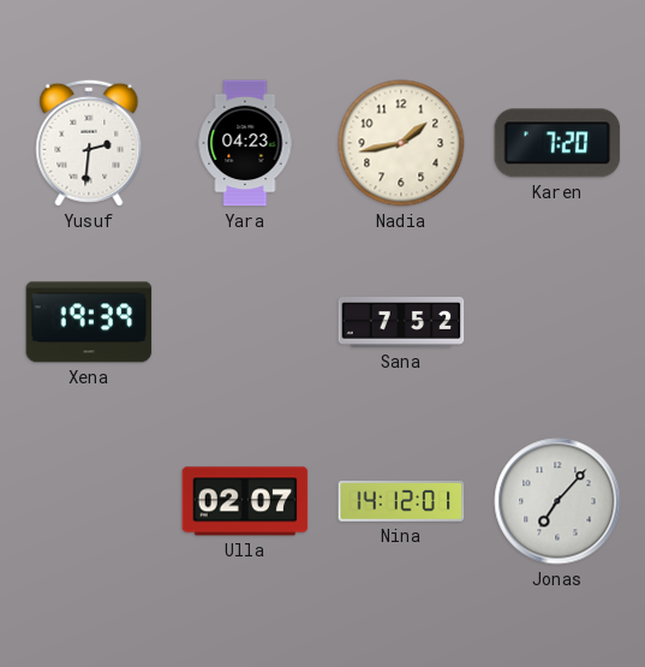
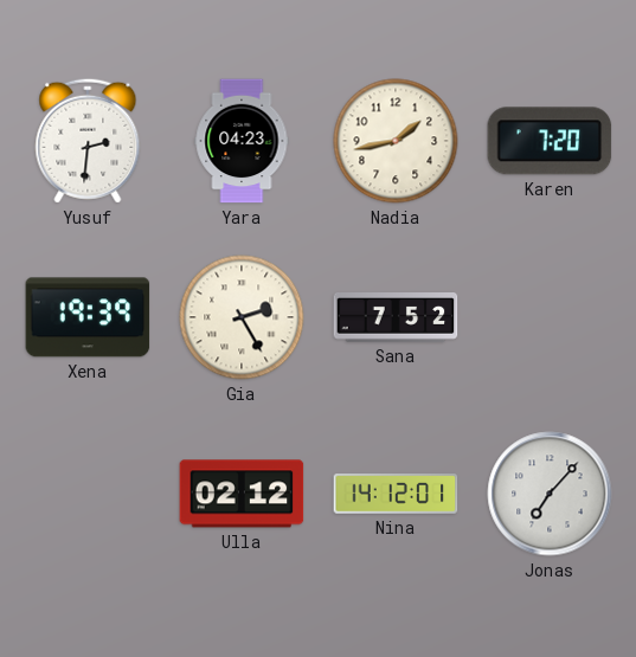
Gia: none -> 2:25
Ulla: 02:07 -> 02:12
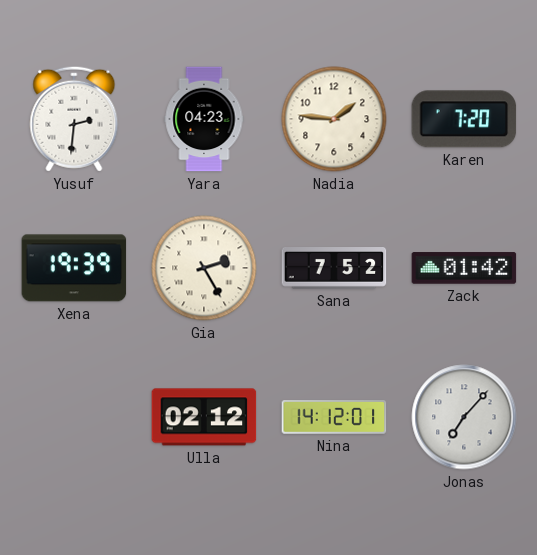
Nadia: 1:43 -> 1:46
Zack: none -> 01:42
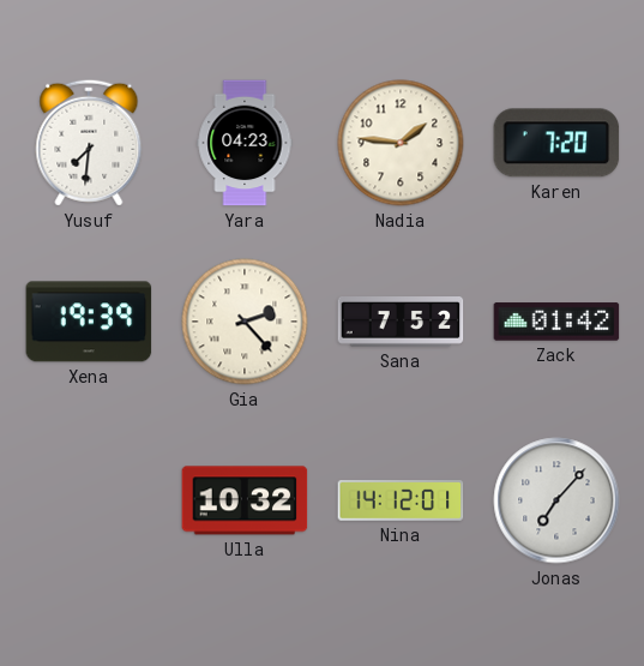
Yusuf: 2:31 -> 7:31
Gia: 2:25 -> 2:23
Ulla: 02:12 -> 10:32
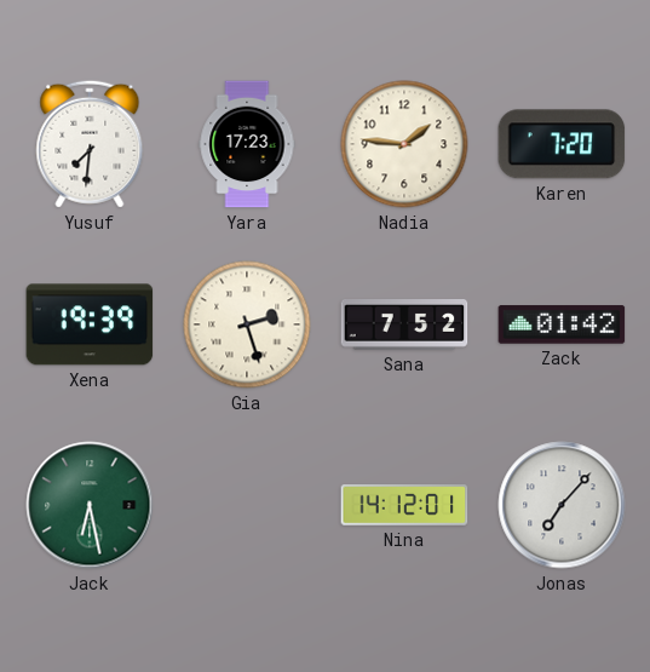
Yara: 04:23 -> 17:23
Gia: 2:23 -> 2:27
Jack: none -> 6:28
Ulla: 10:32 -> none
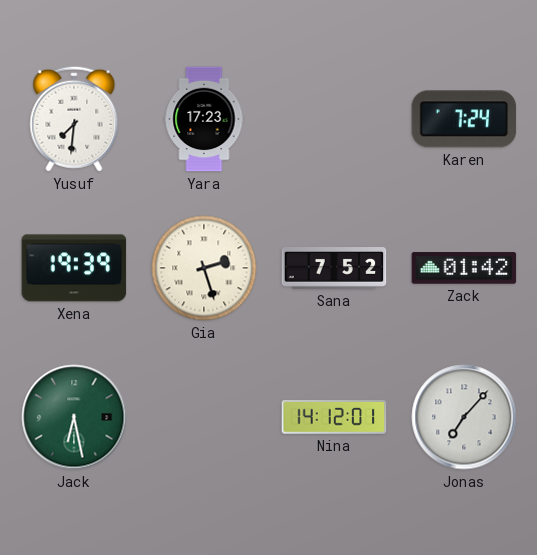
Nadia: 1:46 -> none
Karen: 7:20 -> 7:24
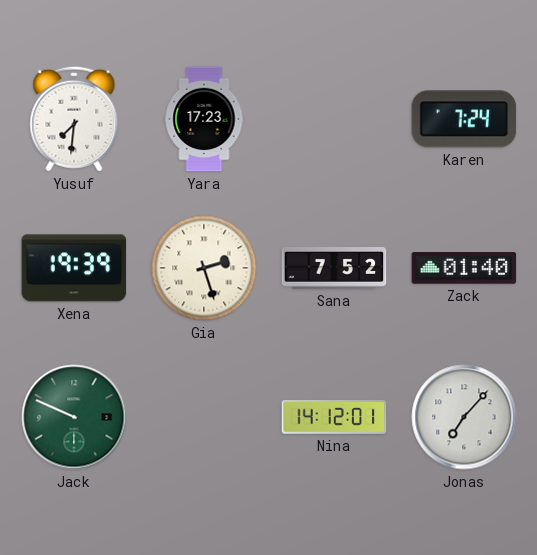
Zack: 01:42 -> 01:40
Jack: 6:28 -> 9:49
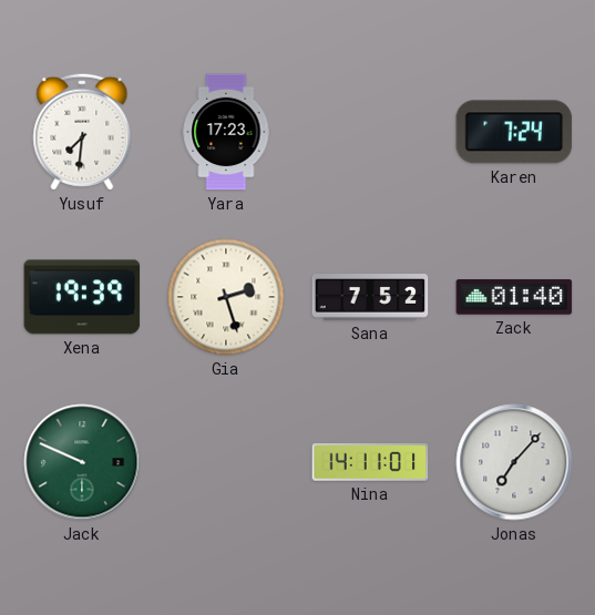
Nina: 14:12 -> 14:11
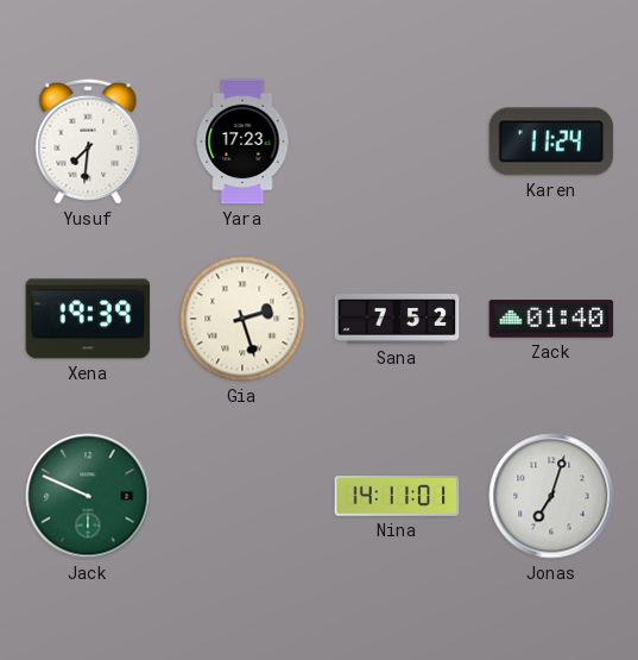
Karen: 7:24 -> 11:24
Jonas: 7:07 -> 7:03
